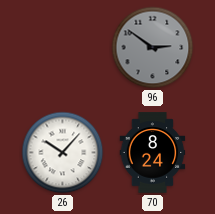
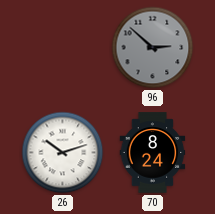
96: 2:51 -> 2:52
26: 10:07 -> 10:12
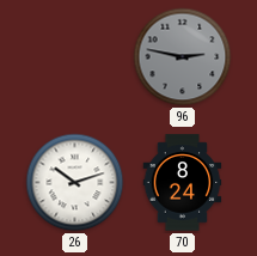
96: 2:52 -> 2:47
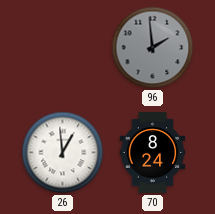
96: 2:47 -> 1:59
26: 10:12 -> 12:59
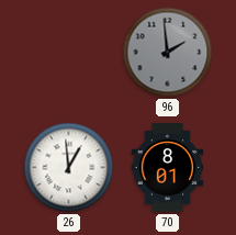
70: 8:24 -> 8:01
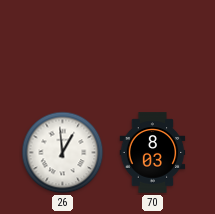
96: 1:59 -> none
70: 8:01 -> 8:03
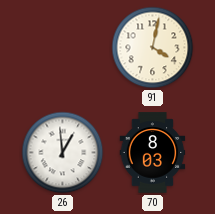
91: none -> 4:02
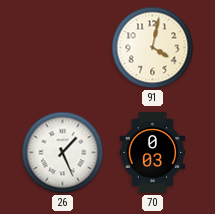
26: 12:59 -> 1:26
70: 8:03 -> 0:03
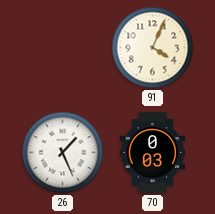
91: 4:02 -> 4:04
